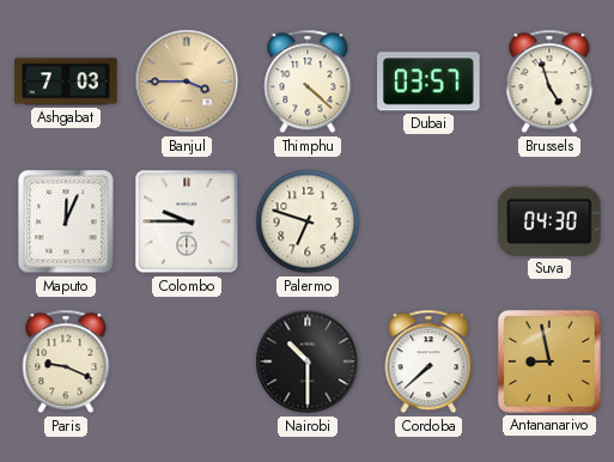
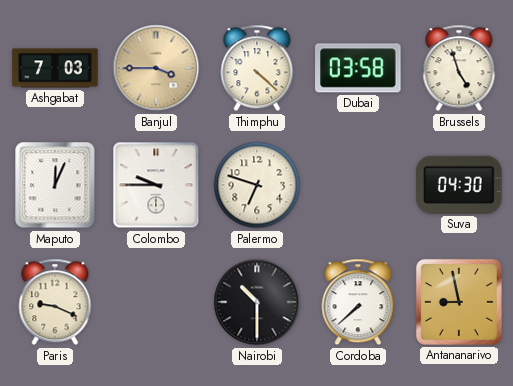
Dubai: 03:57 -> 03:58
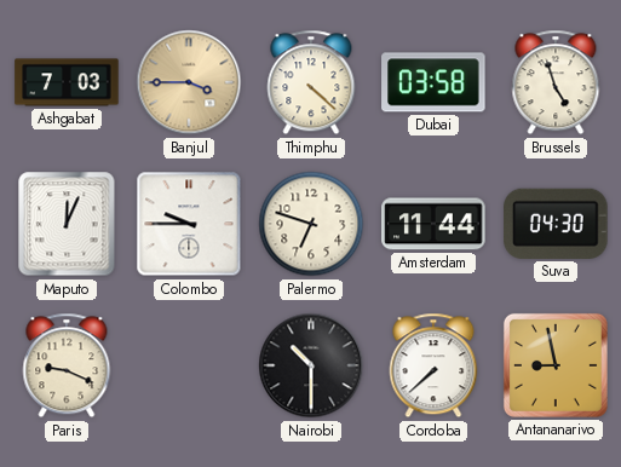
Amsterdam: none -> 11:44
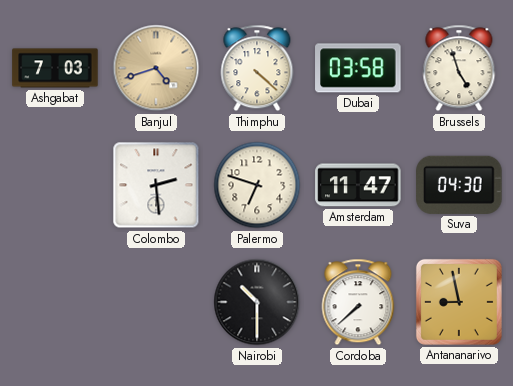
Banjul: 3:45 -> 4:42
Maputo: 12:04 -> none
Colombo: 9:45 -> 2:29
Amsterdam: 11:44 -> 11:47
Paris: 9:19 -> none
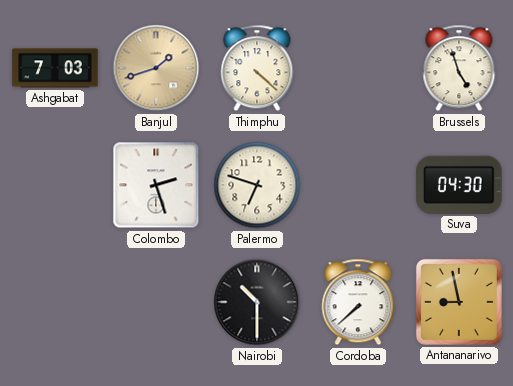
Banjul: 4:42 -> 1:42
Dubai: 03:58 -> none
Colombo: 2:29 -> 2:27
Amsterdam: 11:47 -> none
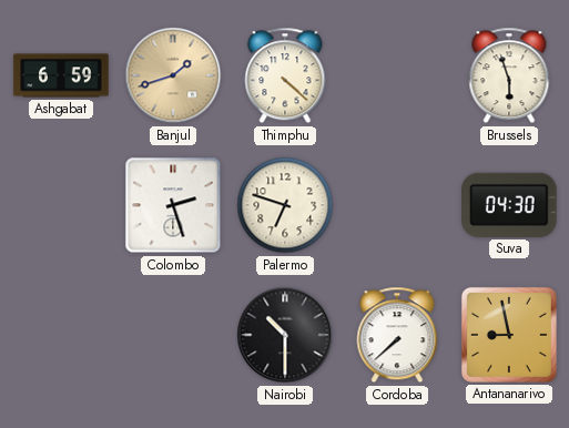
Ashgabat: 7:03 -> 6:59
Brussels: 4:57 -> 5:57
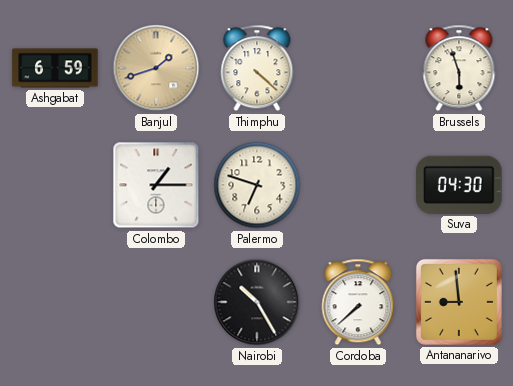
Colombo: 2:27 -> 1:15
Nairobi: 10:30 -> 10:25
Antananarivo: 8:58 -> 8:59
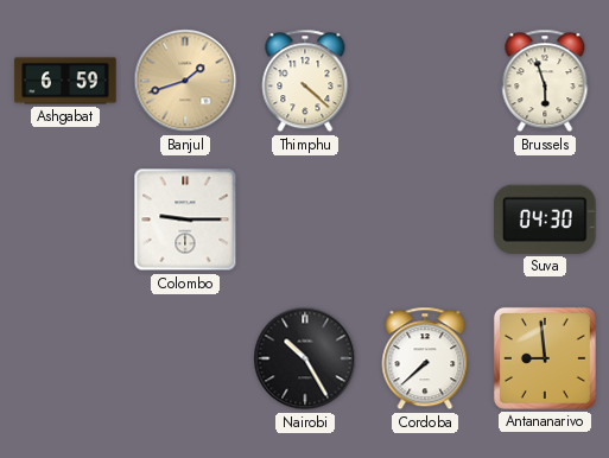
Colombo: 1:15 -> 9:15
Palermo: 6:48 -> none
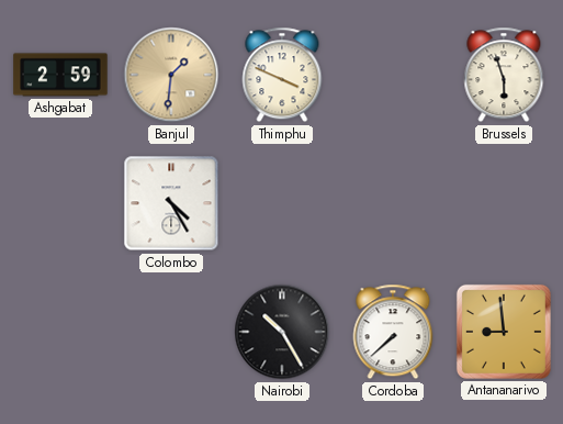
Ashgabat: 6:59 -> 2:59
Banjul: 1:42 -> 1:31
Thimphu: 4:22 -> 3:49
Colombo: 9:15 -> 4:25
Suva: 04:30 -> none
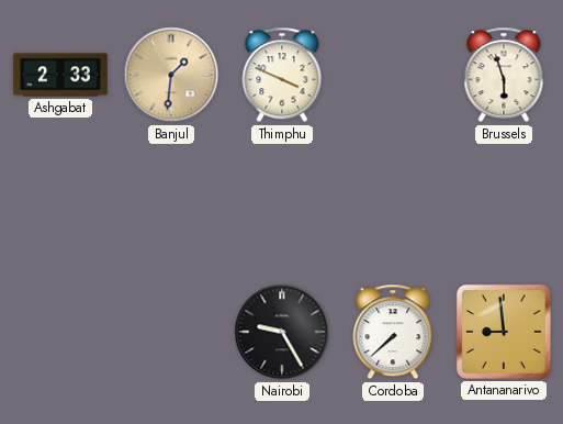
Ashgabat: 2:59 -> 2:33
Colombo: 4:25 -> none
Nairobi: 10:25 -> 9:25
